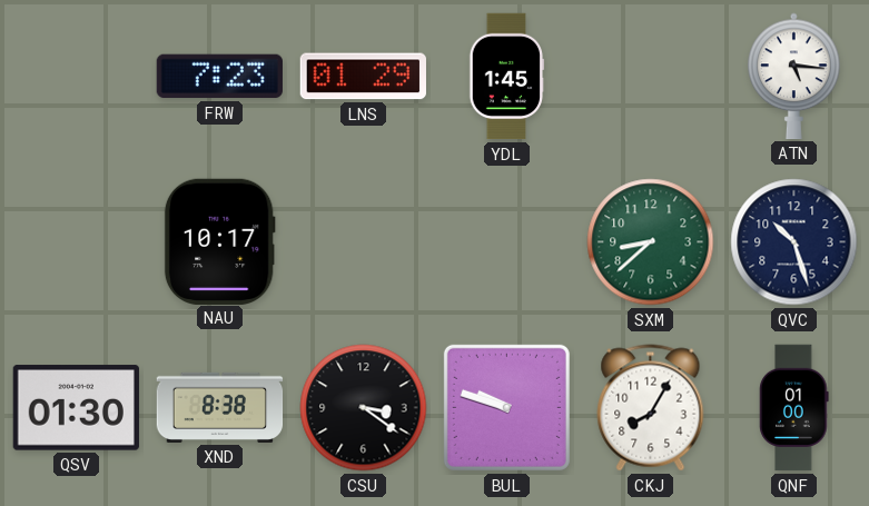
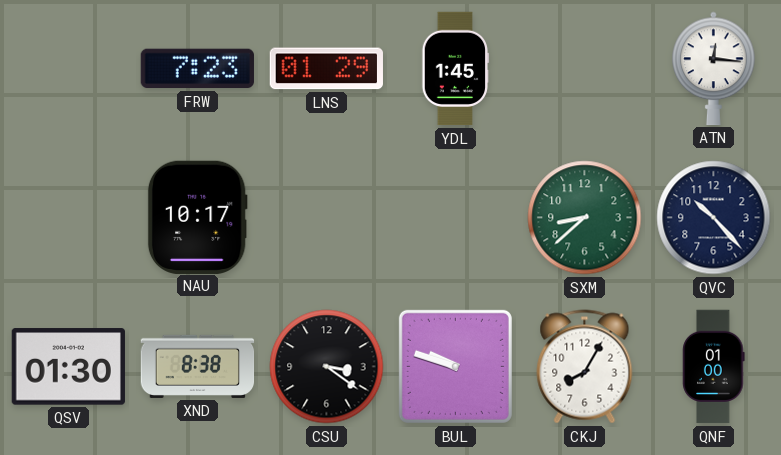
ATN: 5:16 -> 12:16
QVC: 10:27 -> 10:23
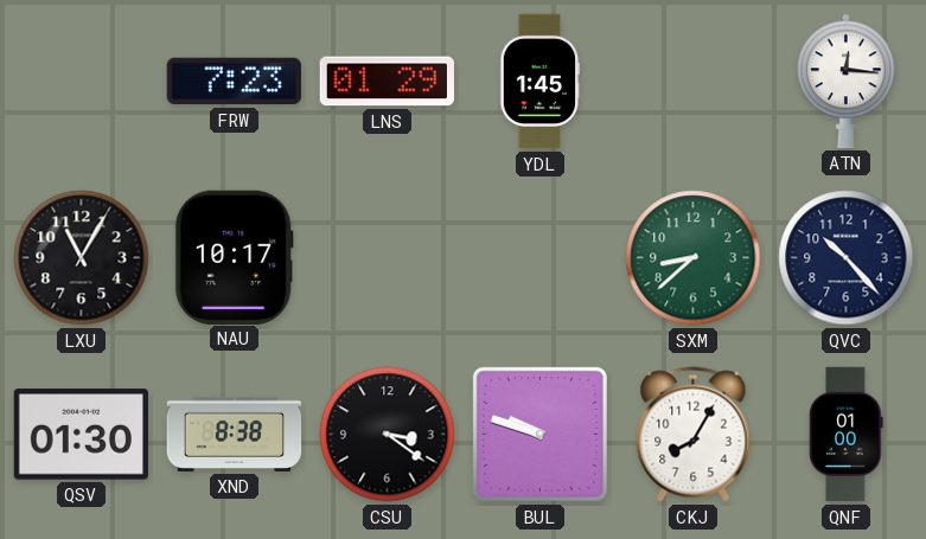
LXU: none -> 11:05
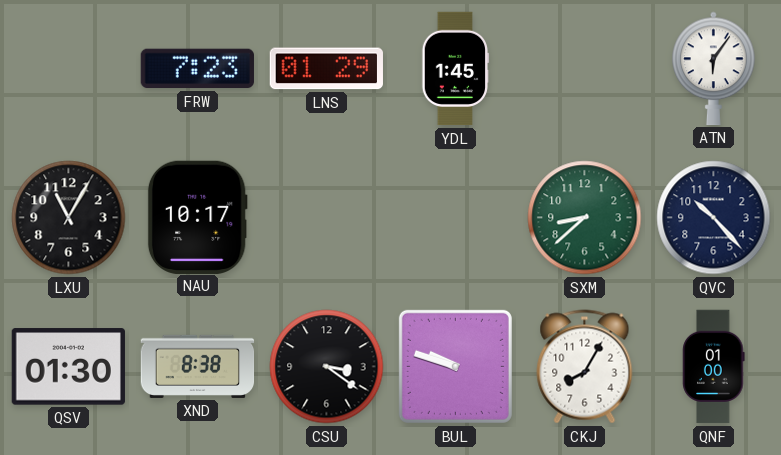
ATN: 12:16 -> 6:06
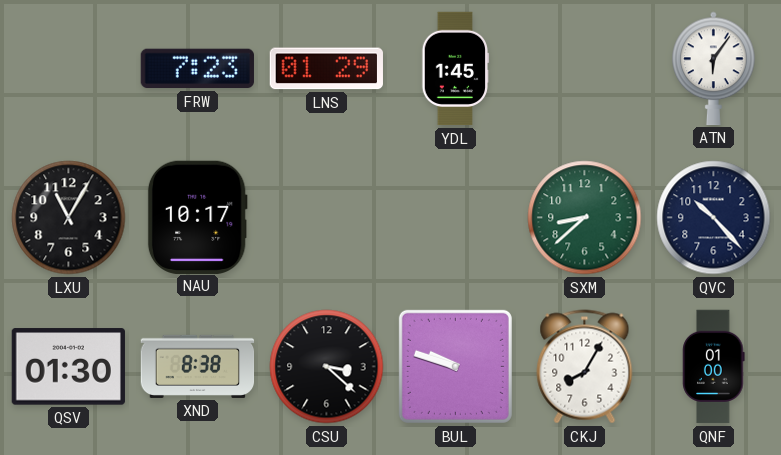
CSU: 3:21 -> 3:22
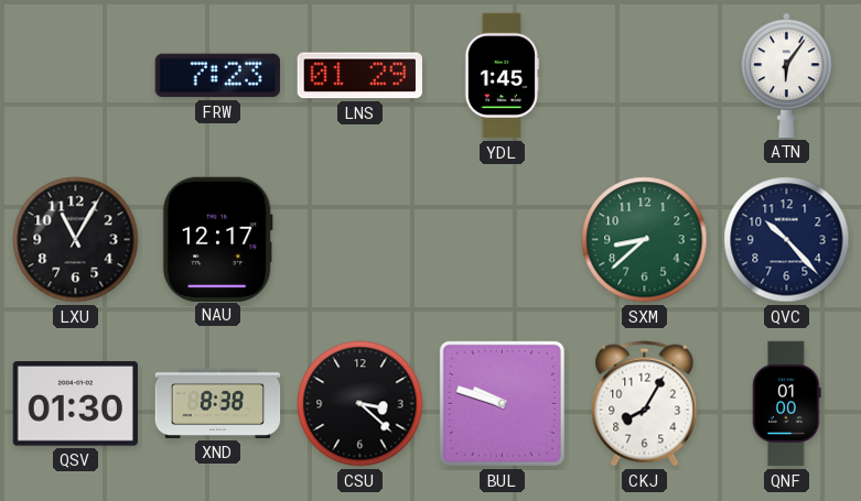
NAU: 10:17 -> 12:17
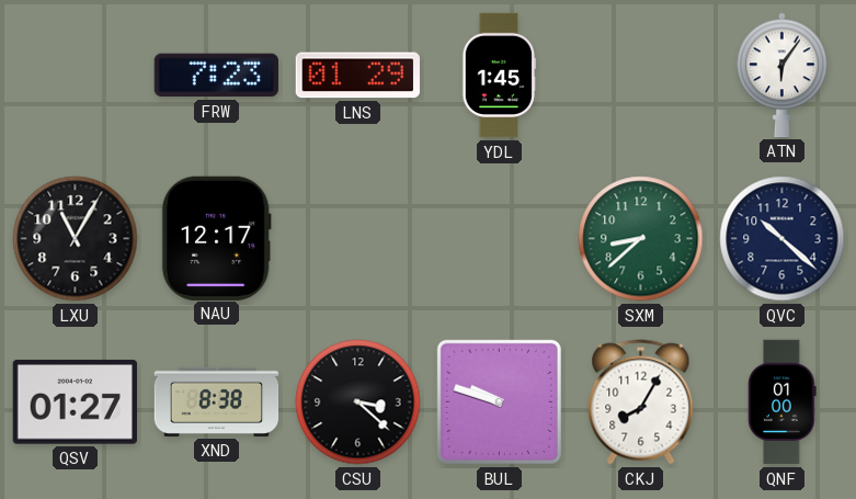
QVC: 10:23 -> 10:22
QSV: 01:30 -> 01:27
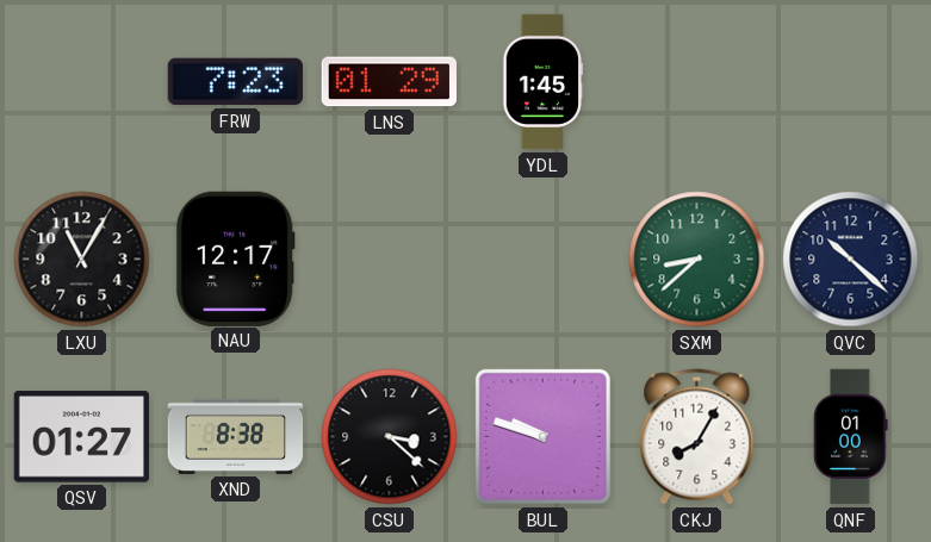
ATN: 6:06 -> none
